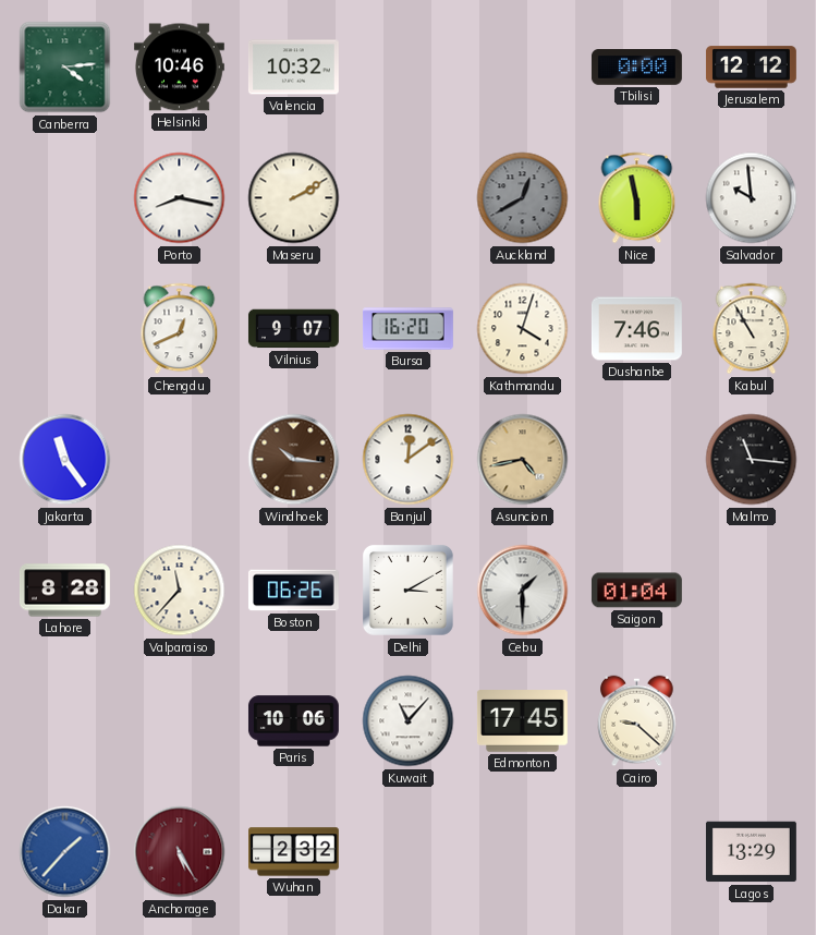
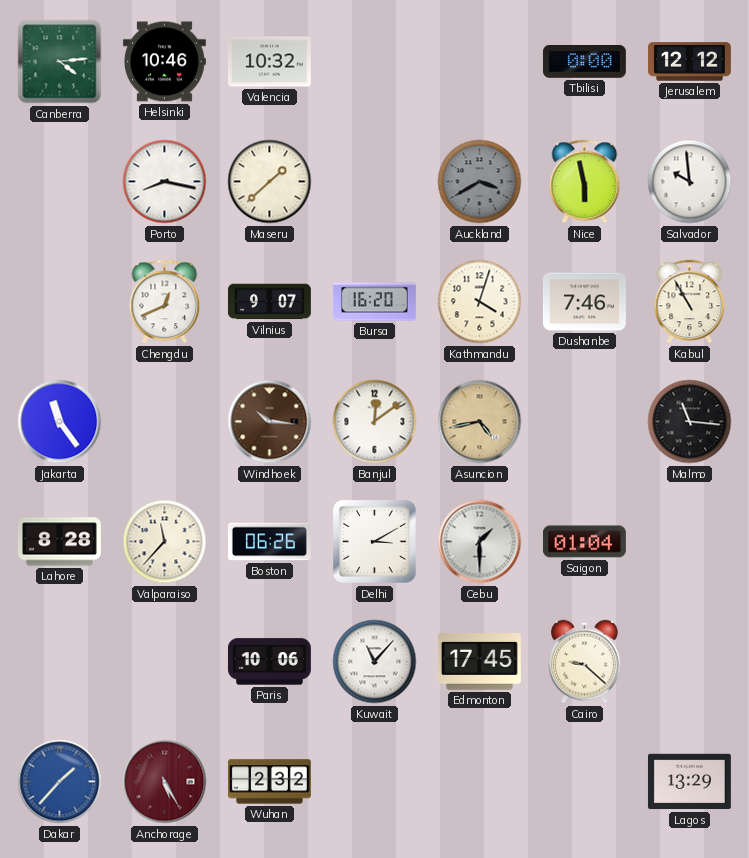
Maseru: 2:10 -> 1:38
Auckland: 12:40 -> 3:40
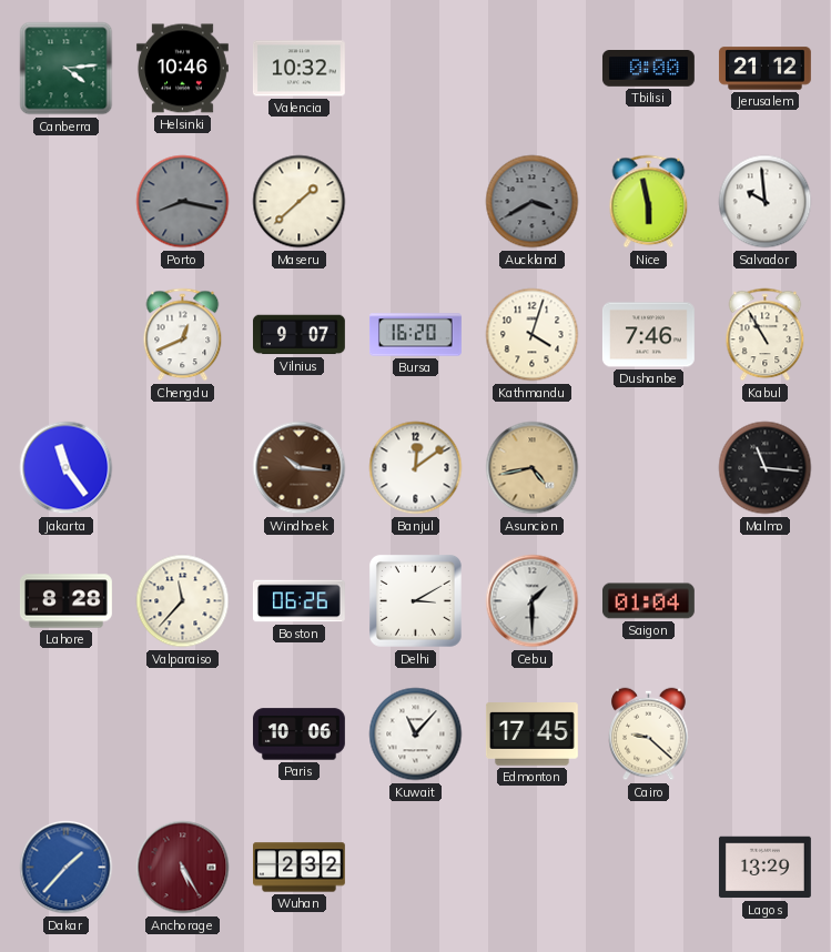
Jerusalem: 12:12 -> 21:12
Porto dial: white -> grey
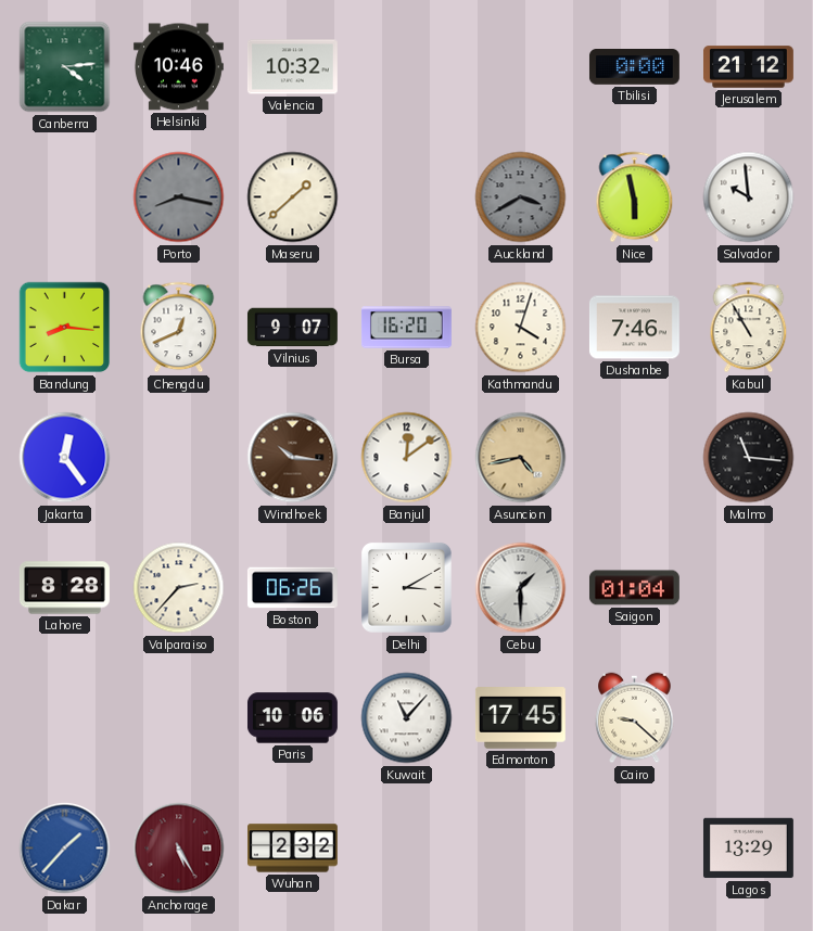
Bandung: none -> 8:16
Jakarta: 11:24 -> 12:24
Valparaiso: 11:37 -> 2:37
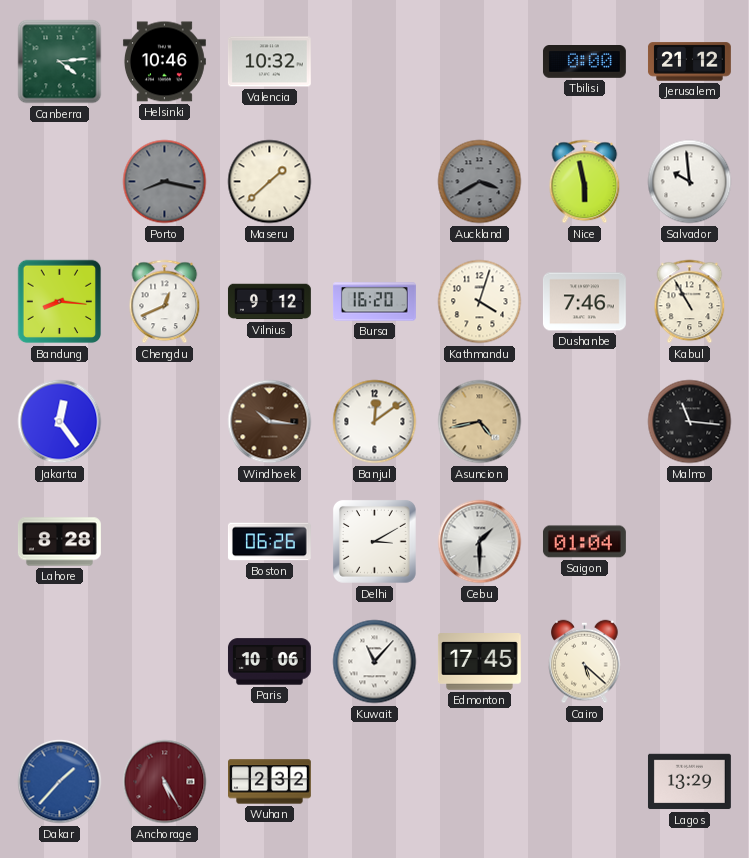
Vilnius: 9:07 -> 9:12
Valparaiso: 2:37 -> none
Cairo: 9:22 -> 5:22
